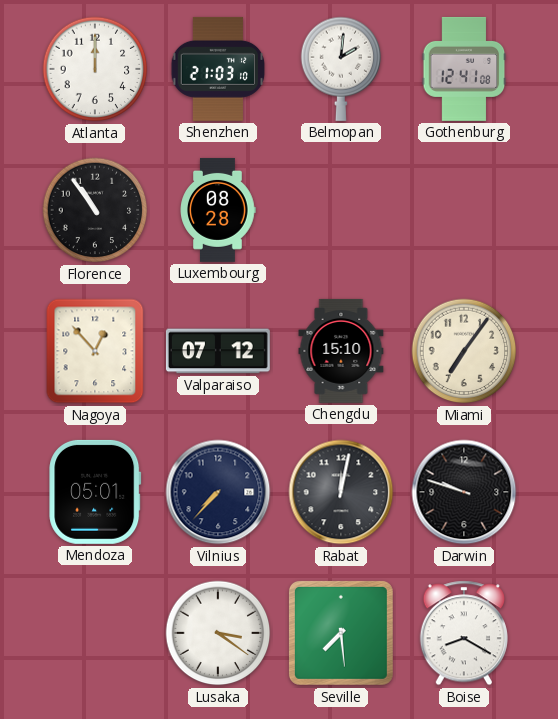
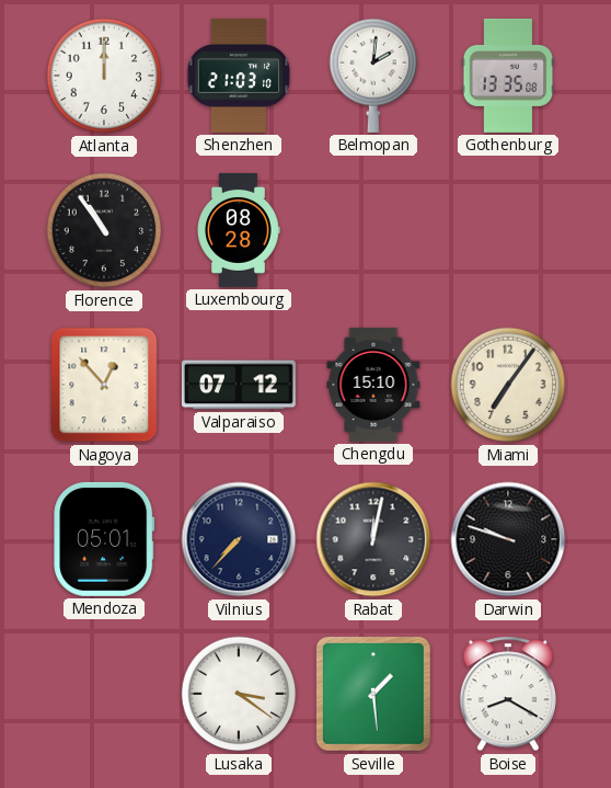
Gothenburg: 12:41 -> 13:35
Seville: 7:29 -> 1:29
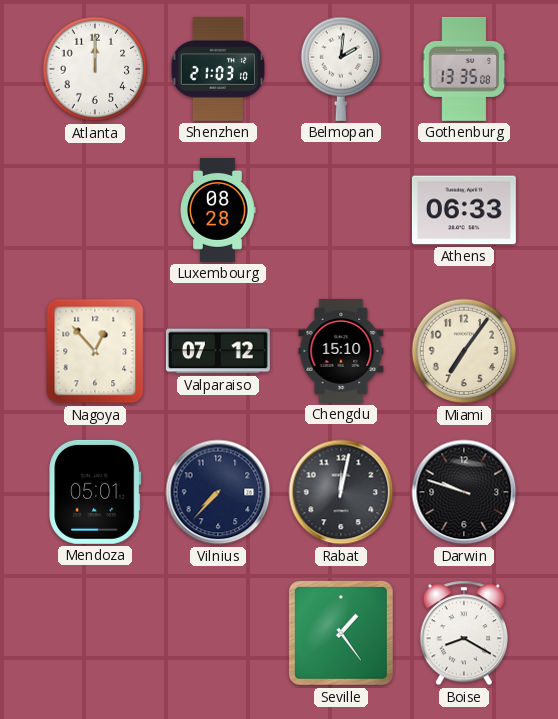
Florence: 10:54 -> none
Athens: none -> 06:33
Lusaka: 3:21 -> none
Seville: 1:29 -> 1:24
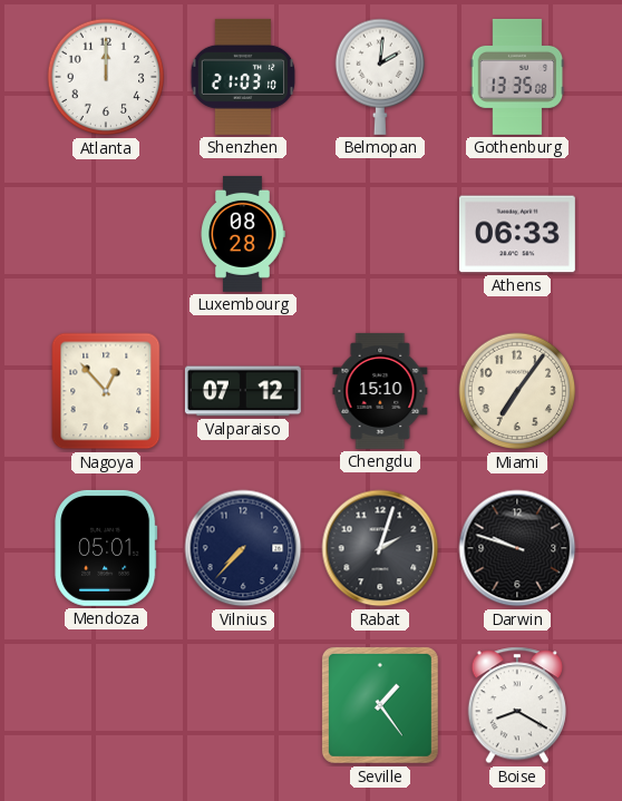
Rabat: 12:02 -> 2:03
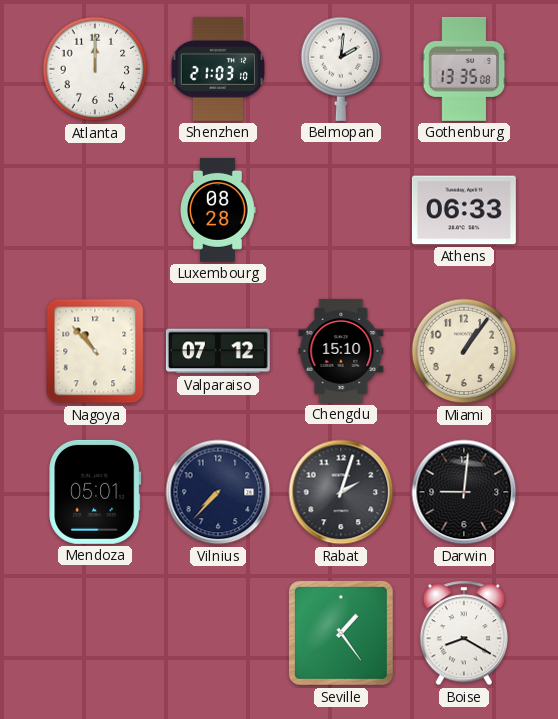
Nagoya: 12:53 -> 10:53
Miami: 7:06 -> 1:06
Darwin: 9:48 -> 9:01
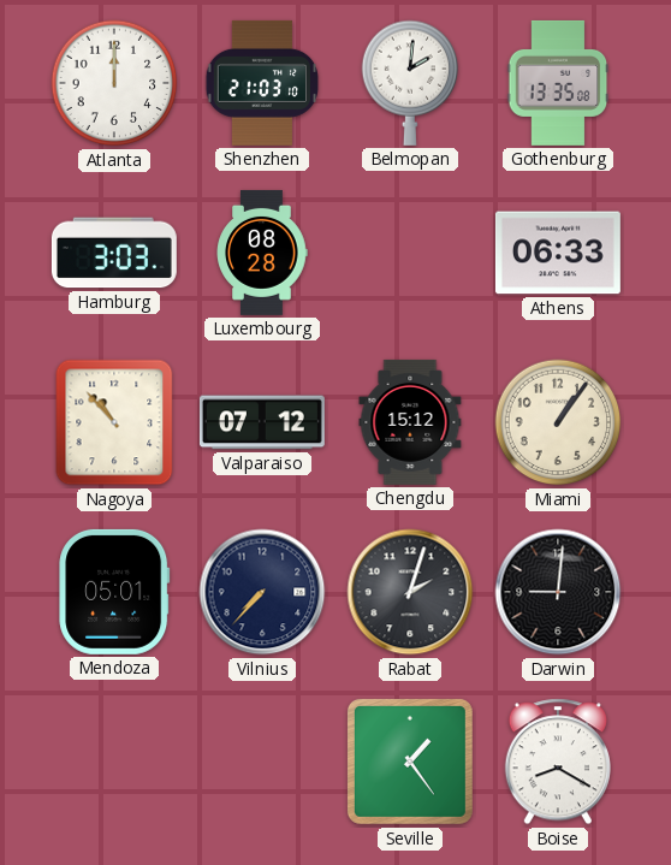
Hamburg: none -> 3:03
Chengdu: 15:10 -> 15:12
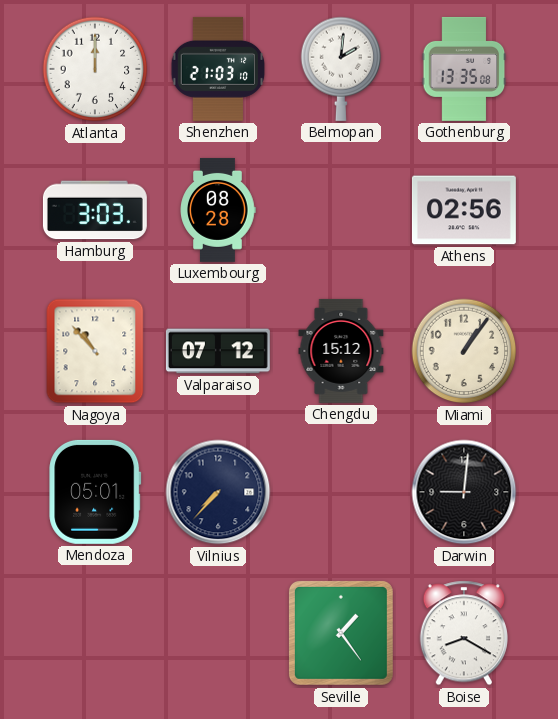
Athens: 06:33 -> 02:56
Rabat: 2:03 -> none
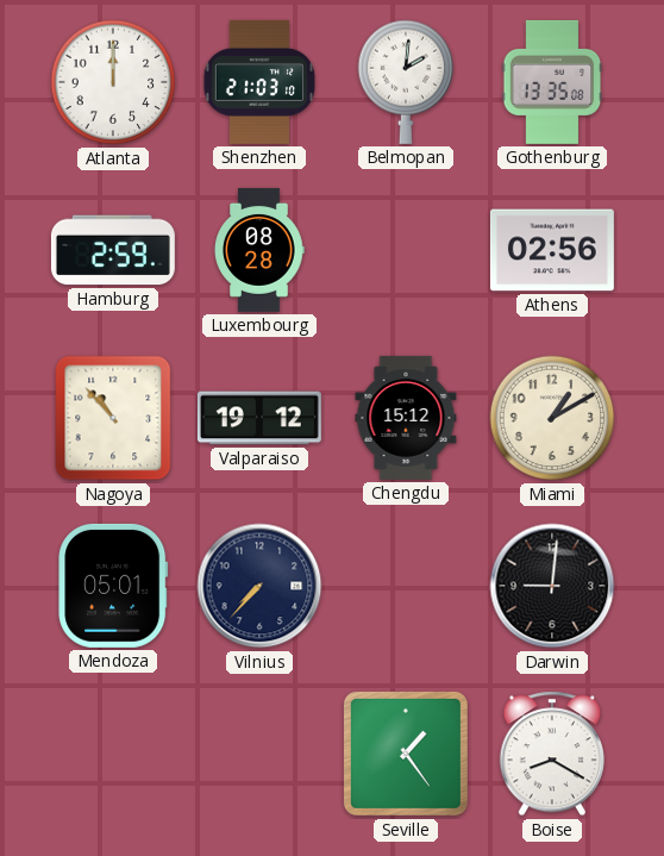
Hamburg: 3:03 -> 2:59
Valparaiso: 07:12 -> 19:12
Miami: 1:06 -> 1:10
